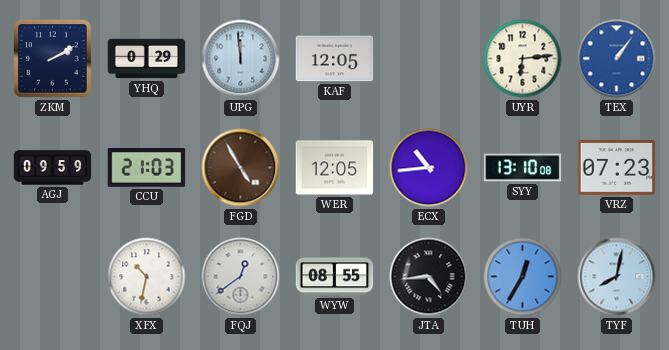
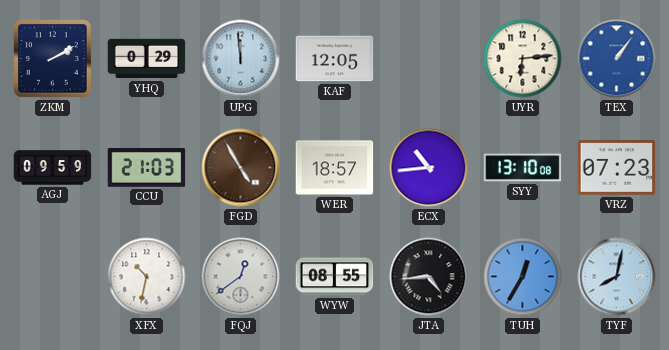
WER: 12:05 -> 18:57
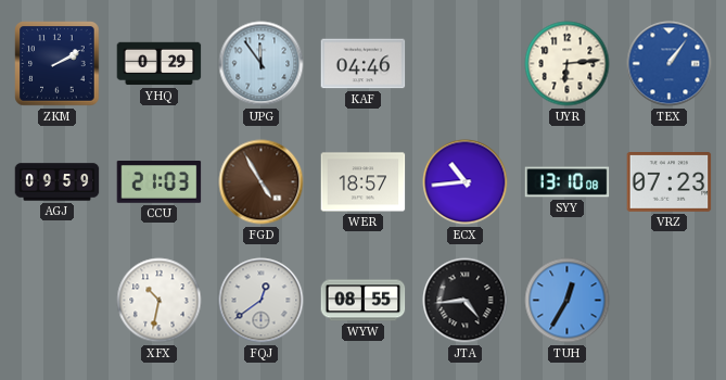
UPG: 11:59 -> 11:54
KAF: 12:05 -> 04:46
TYF: 8:02 -> none
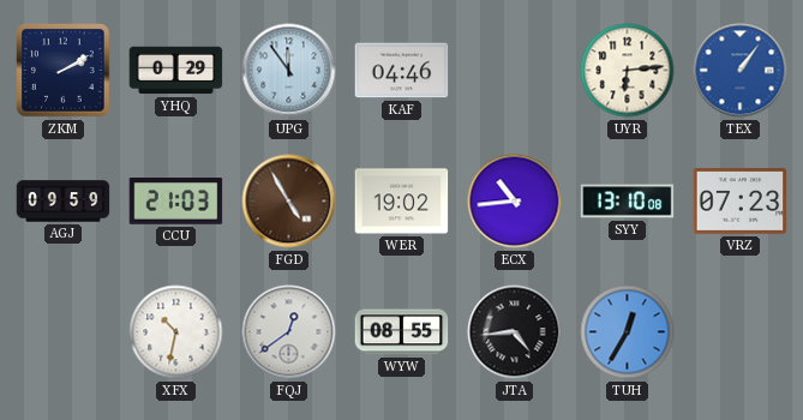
WER: 18:57 -> 19:02
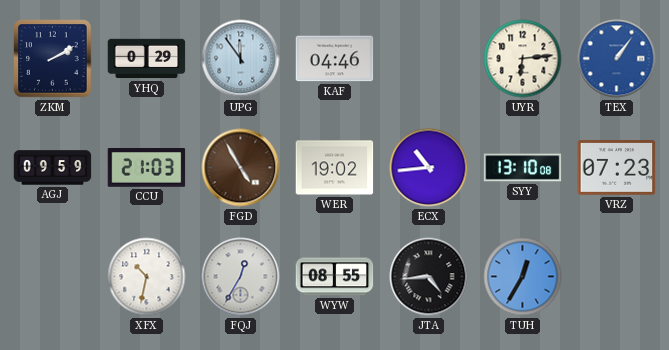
FQJ: 12:39 -> 12:35
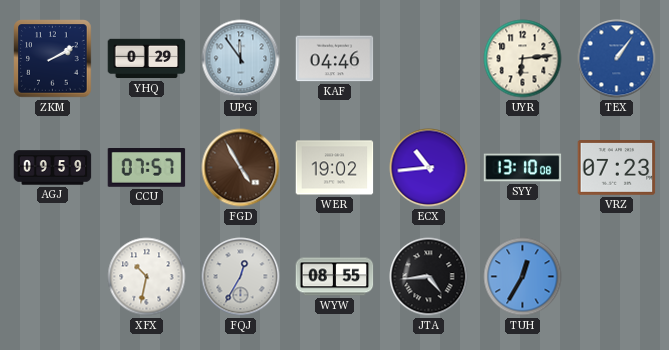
CCU: 21:03 -> 07:57
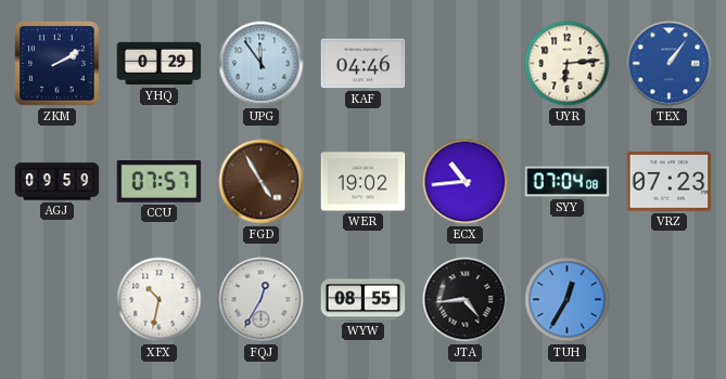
SYY: 13:10 -> 07:04
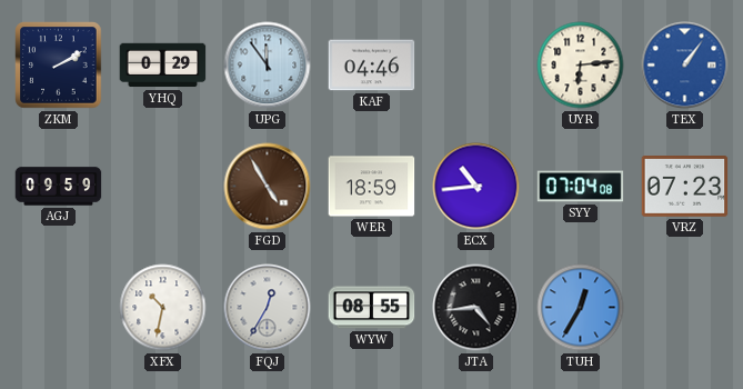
CCU: 07:57 -> none
WER: 19:02 -> 18:59
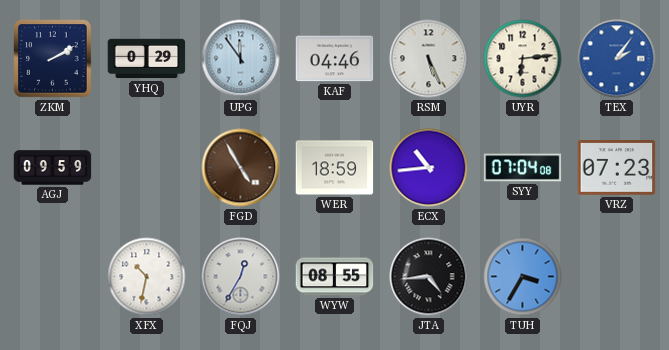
RSM: none -> 5:26
TEX: 1:06 -> 2:06
TUH: 12:35 -> 3:35
